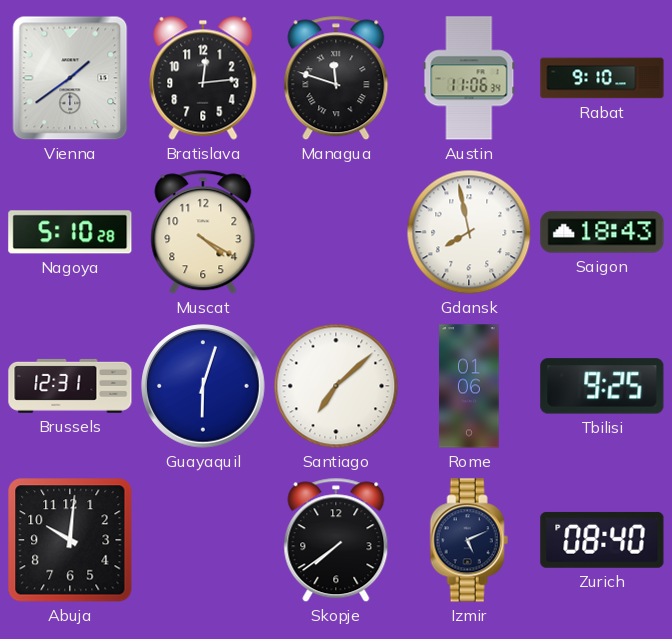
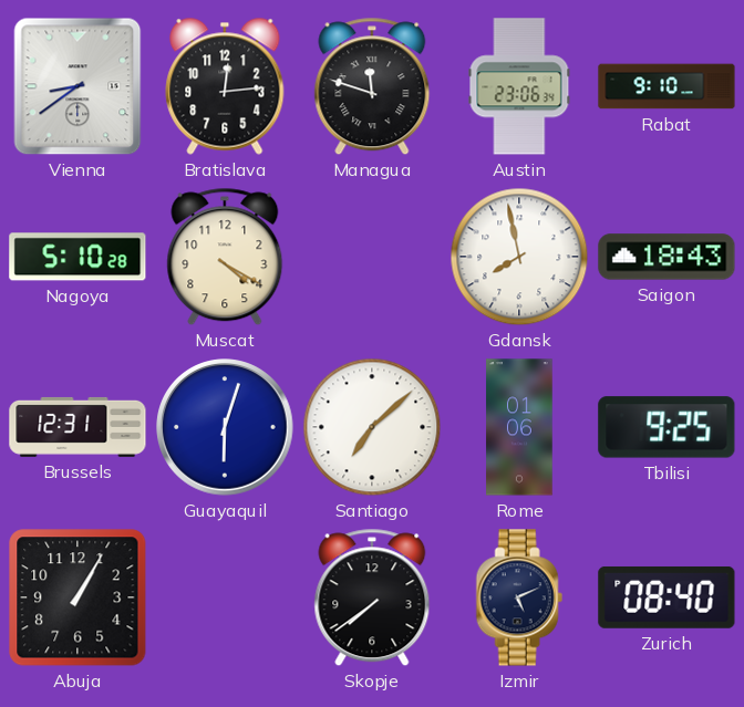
Vienna: 1:39 -> 8:39
Austin: 11:06 -> 23:06
Abuja: 10:01 -> 1:05
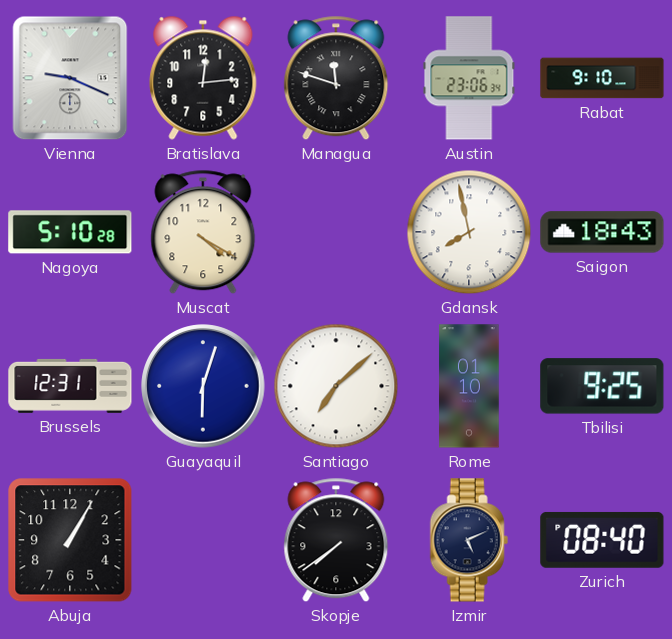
Vienna: 8:39 -> 9:19
Rome: 01:06 -> 01:10
